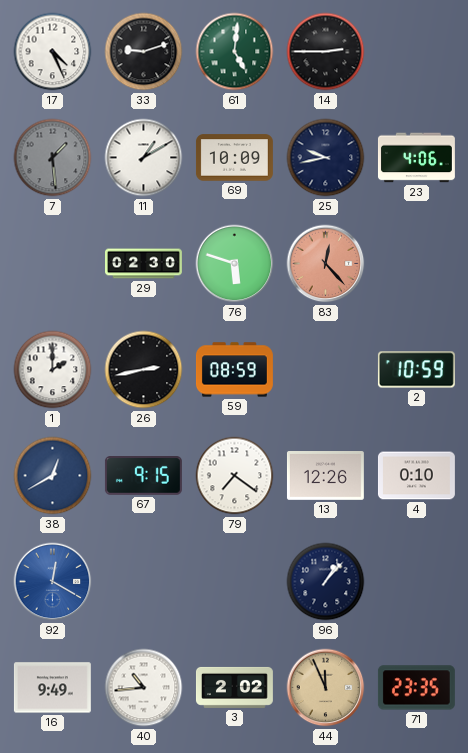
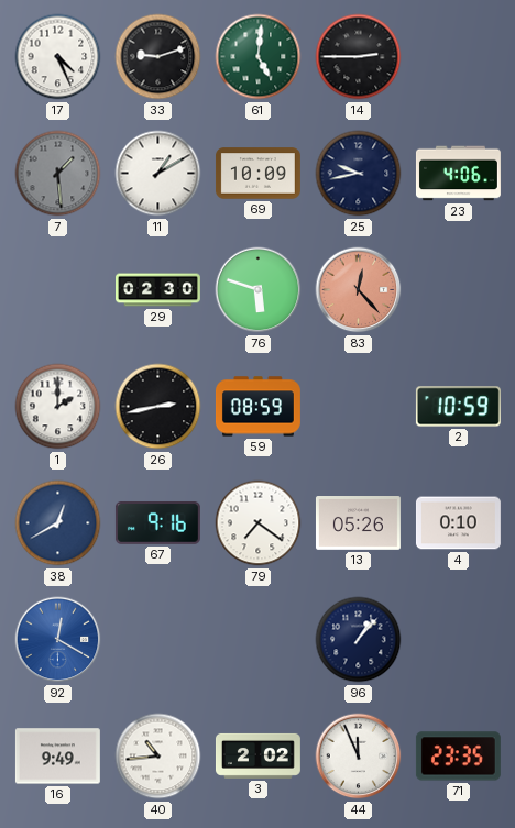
67: 9:15 -> 9:16
13: 12:26 -> 05:26
44 dial: champagne -> white
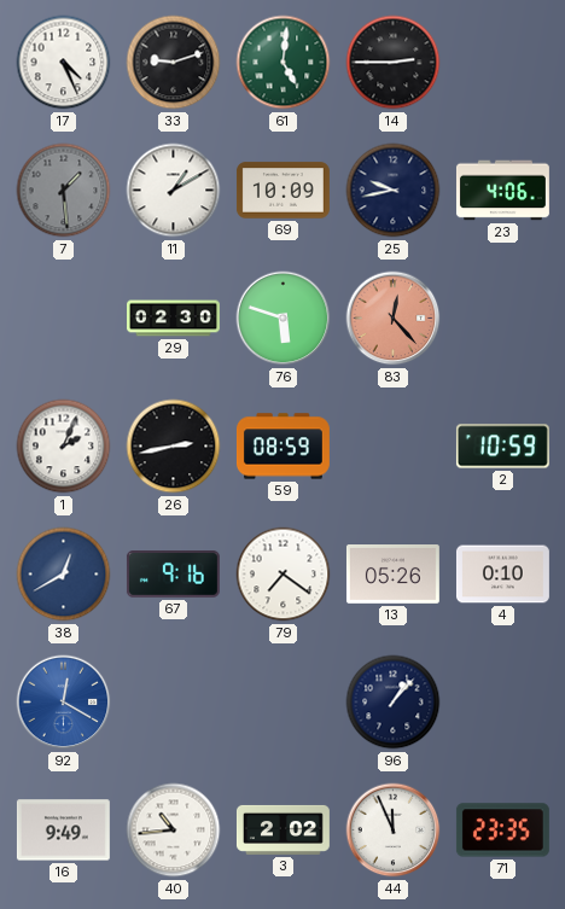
1: 2:00 -> 2:04
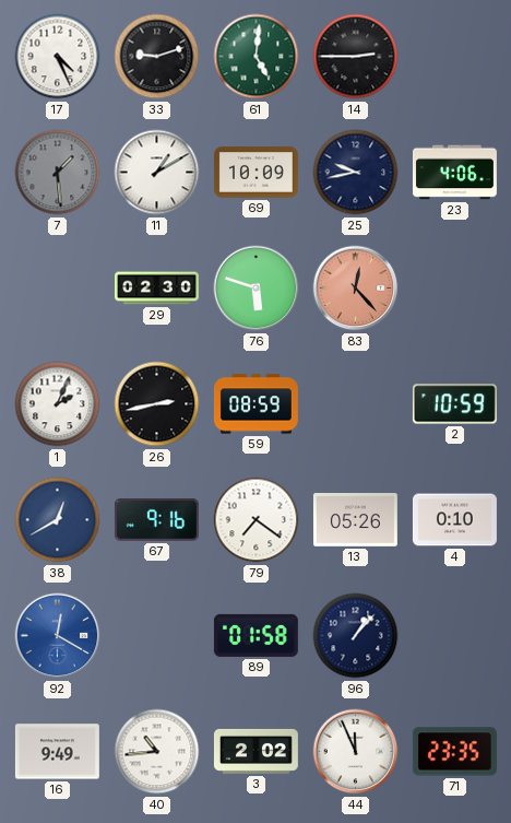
89: none -> 01:58
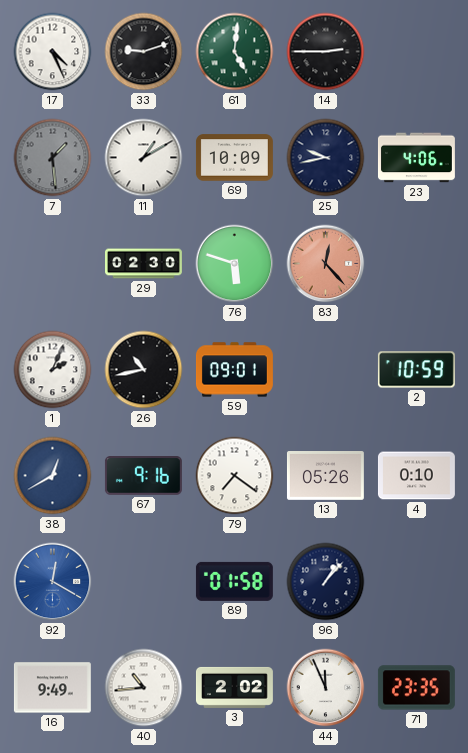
26: 2:43 -> 10:43
59: 08:59 -> 09:01
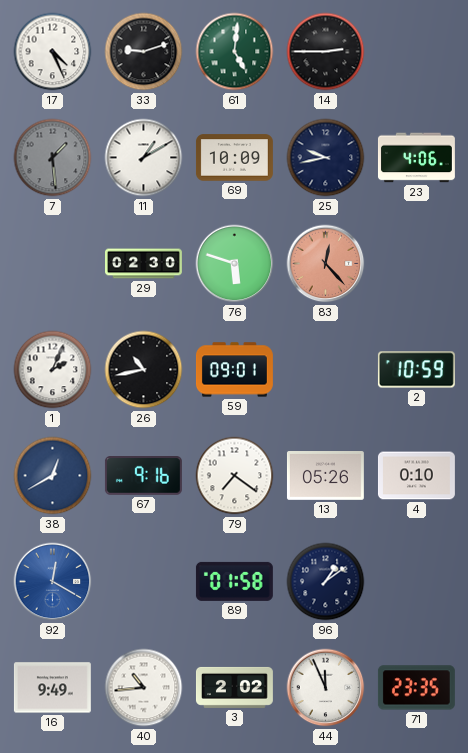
96: 1:07 -> 1:09
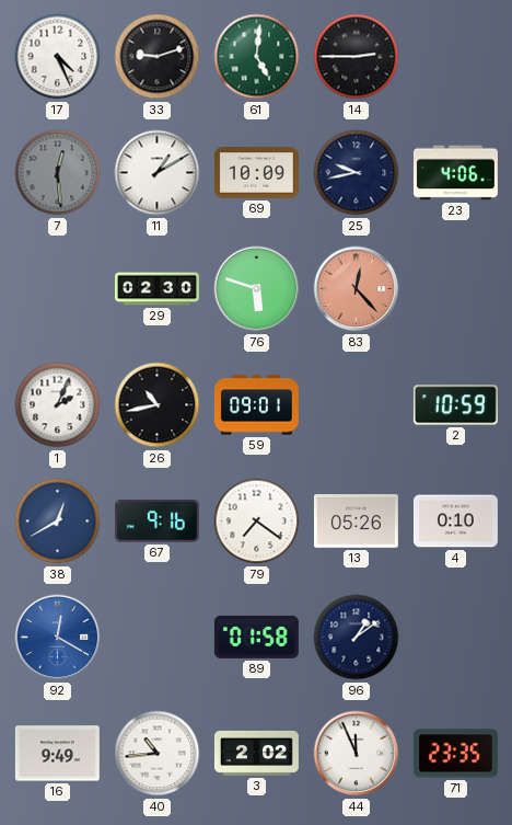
7: 1:29 -> 12:29
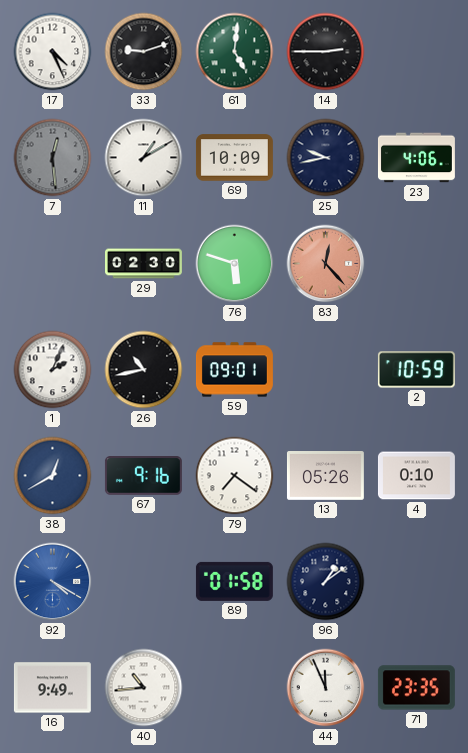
92: 12:20 -> 4:20
3: 2:02 -> none
